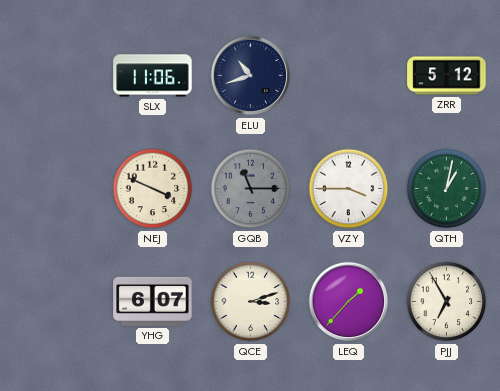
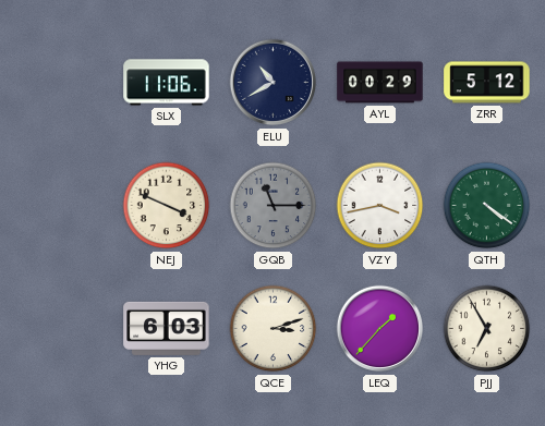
ELU: 10:42 -> 10:40
AYL: none -> 00:29
VZY: 3:45 -> 3:43
QTH: 1:02 -> 4:21
YHG: 6:07 -> 6:03
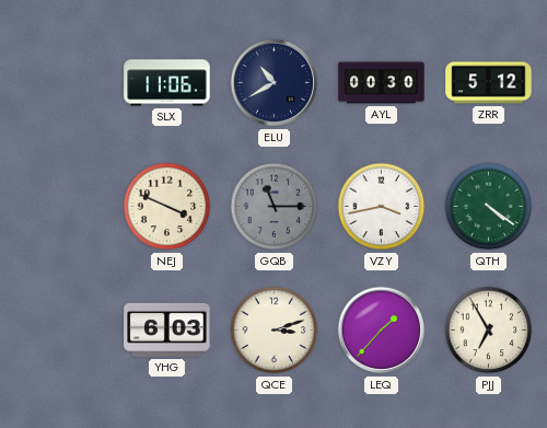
AYL: 00:29 -> 00:30
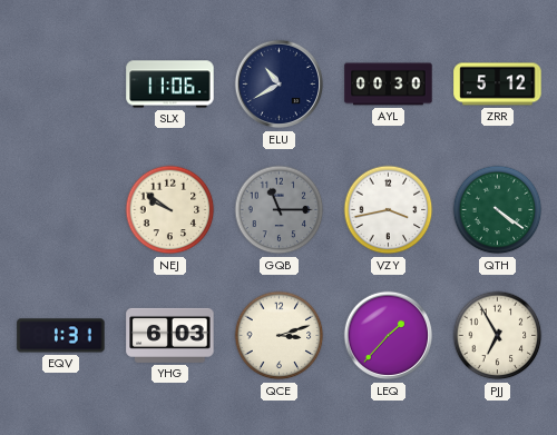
NEJ: 3:49 -> 9:51
EQV: none -> 1:31
